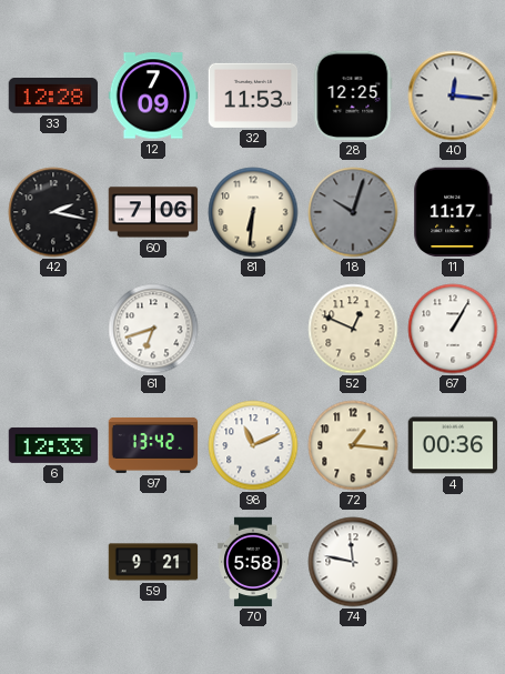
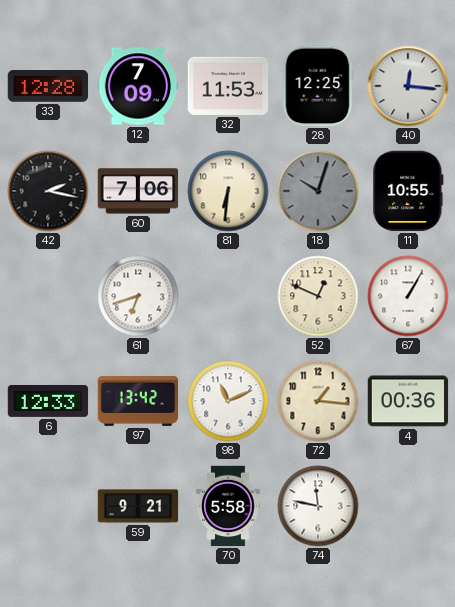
11: 11:17 -> 10:55
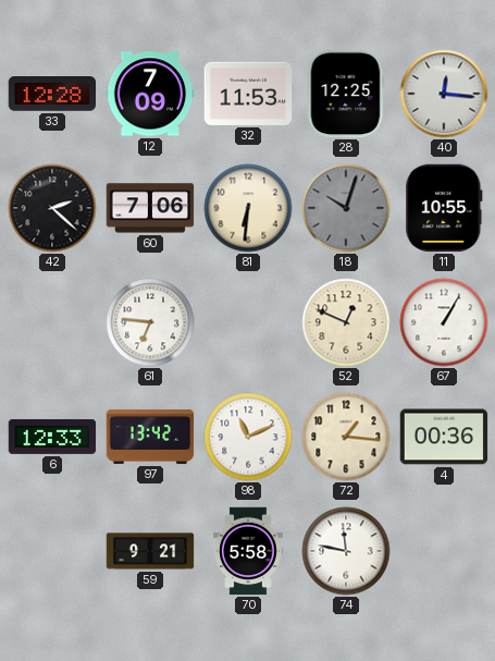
42: 2:17 -> 2:22
61: 6:42 -> 6:46
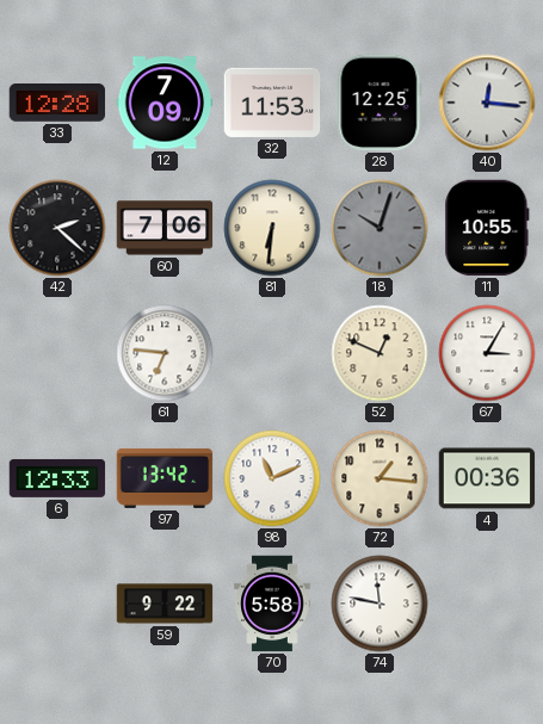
67: 1:05 -> 3:05
59: 9:21 -> 9:22
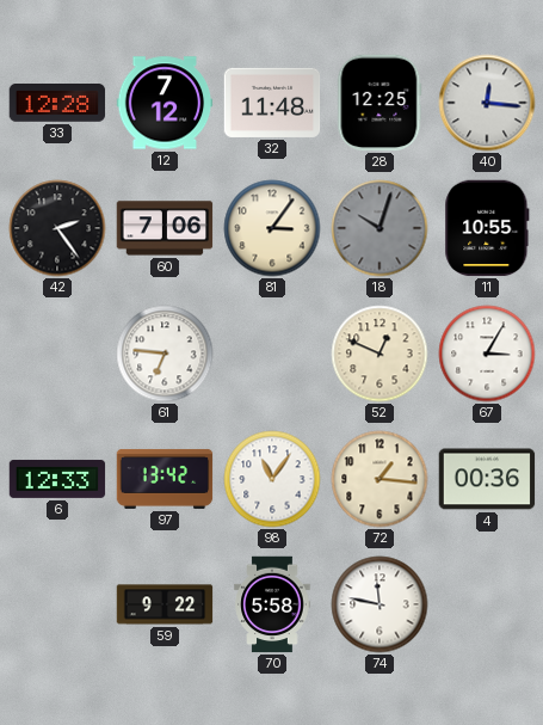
12: 7:09 -> 7:12
32: 11:53 -> 11:48
42: 2:22 -> 2:24
81: 6:31 -> 3:06
98: 11:11 -> 11:06
